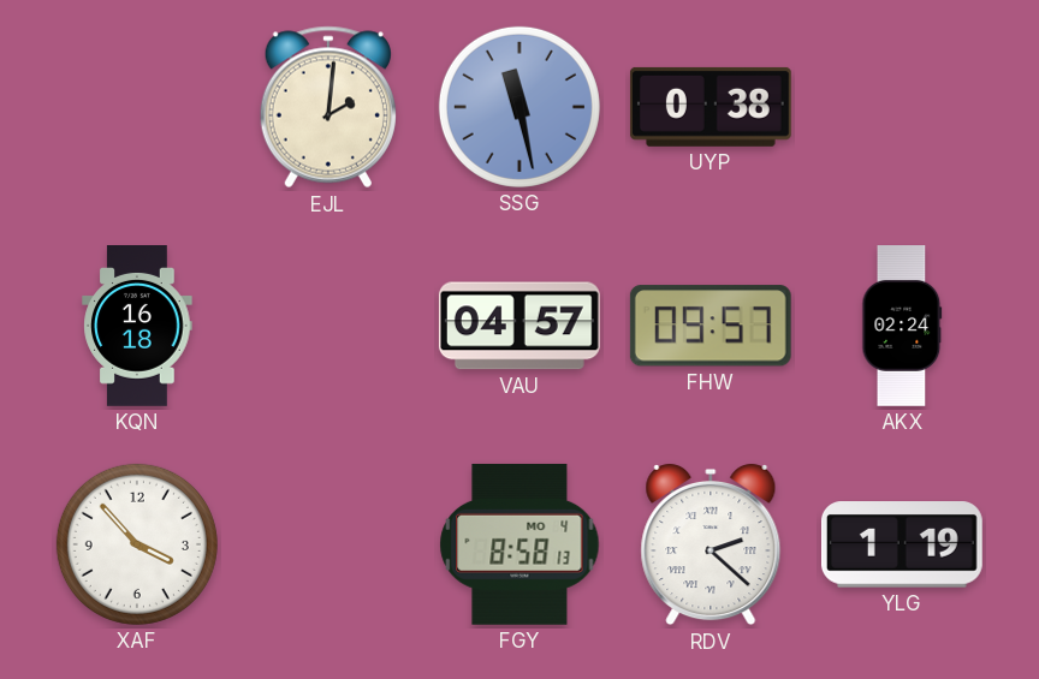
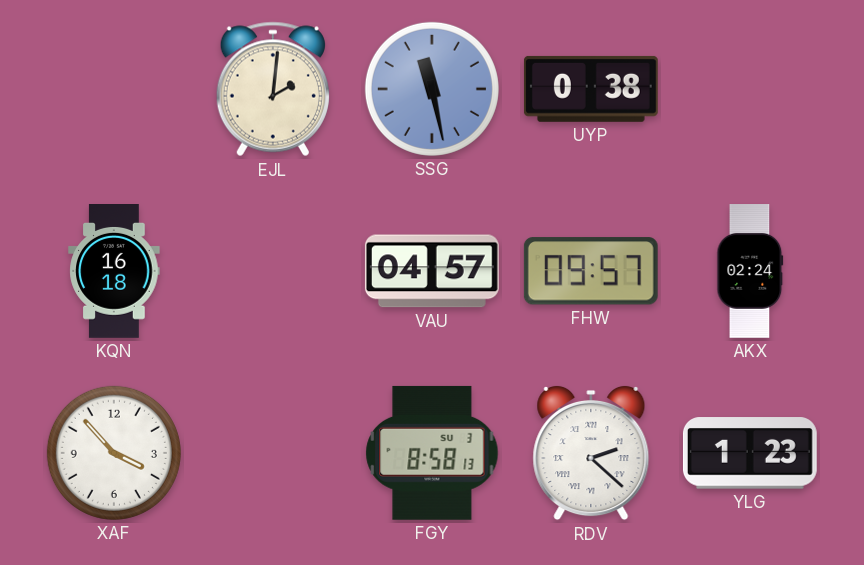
FGY date: MO 4 -> SU 3
YLG: 1:19 -> 1:23
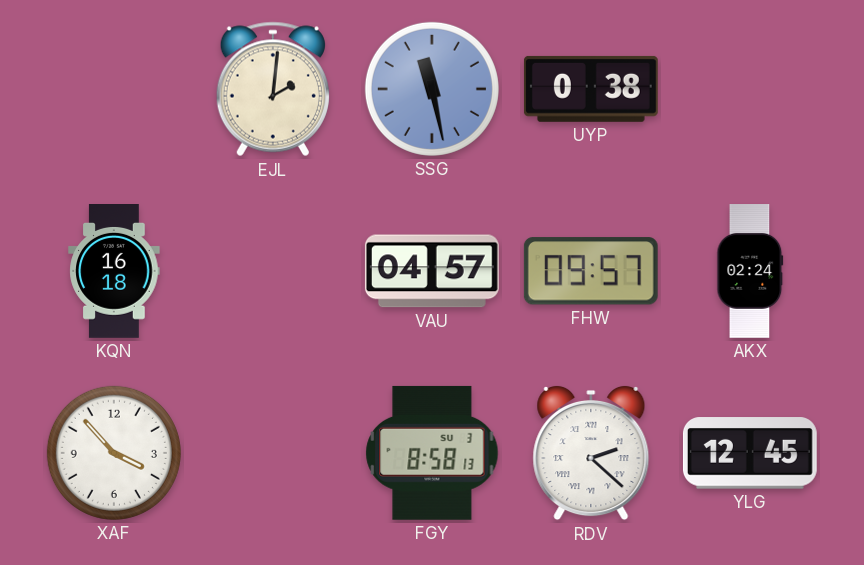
YLG: 1:23 -> 12:45
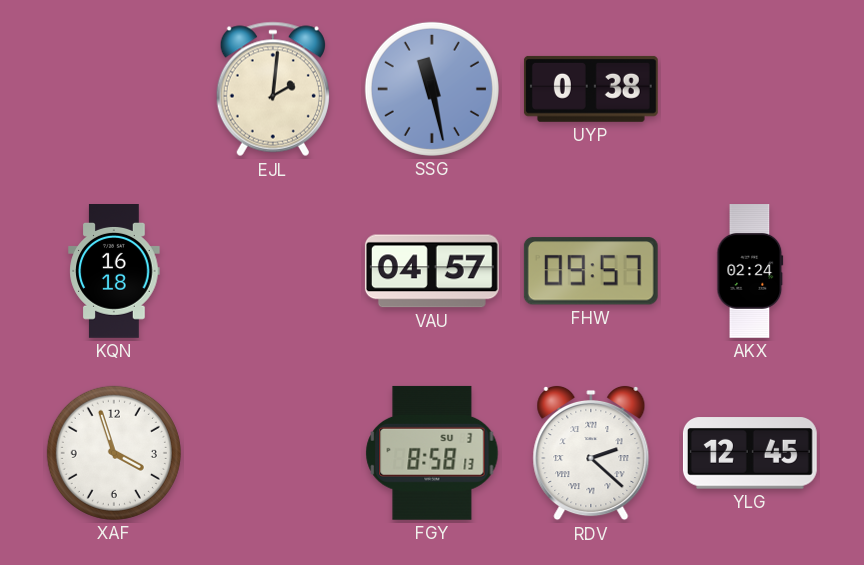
XAF: 3:53 -> 3:57
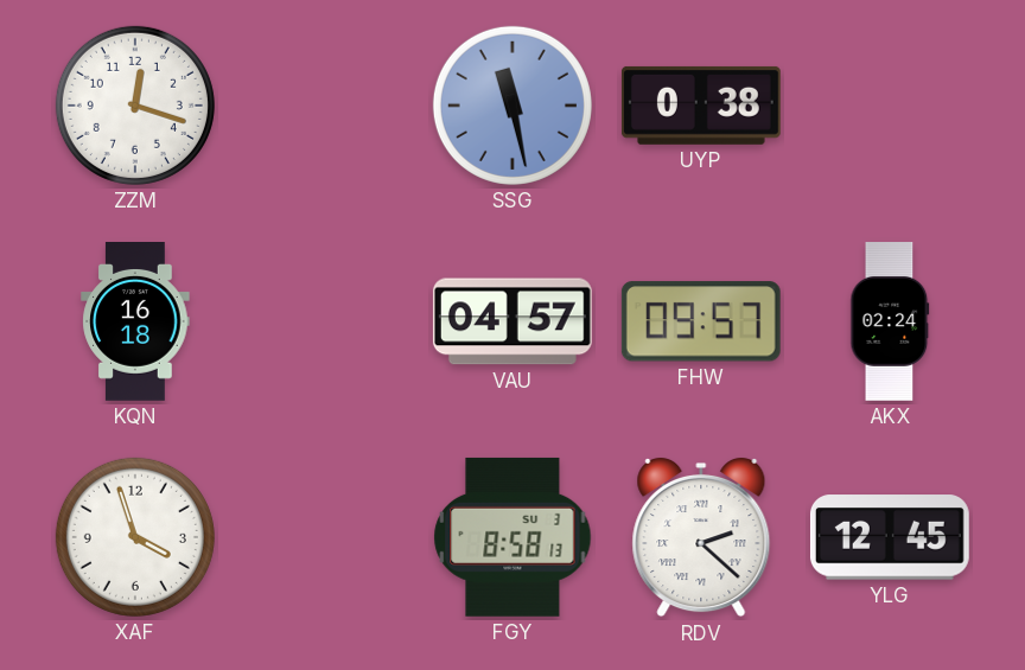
ZZM: none -> 12:18
EJL: 2:01 -> none
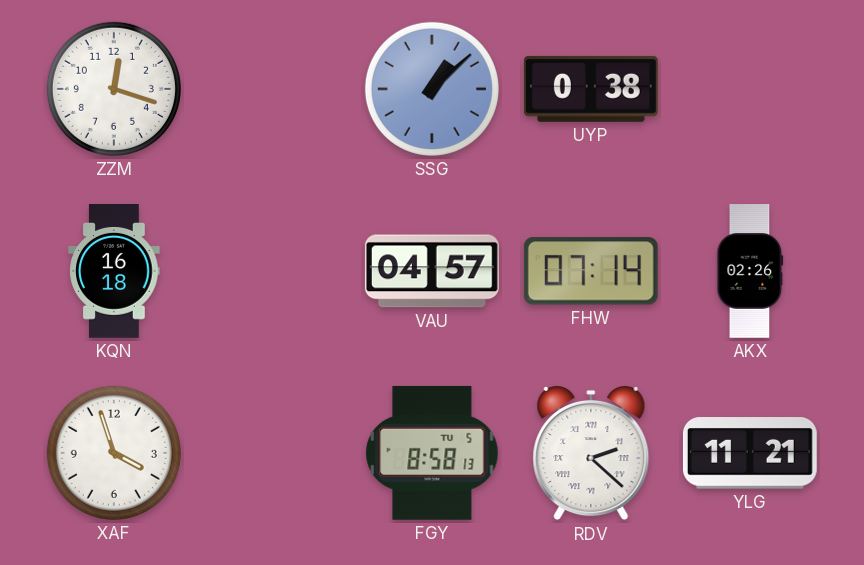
SSG: 11:28 -> 1:08
FHW: 09:57 -> 07:14
AKX: 02:24 -> 02:26
FGY date: SU 3 -> TU 5
YLG: 12:45 -> 11:21
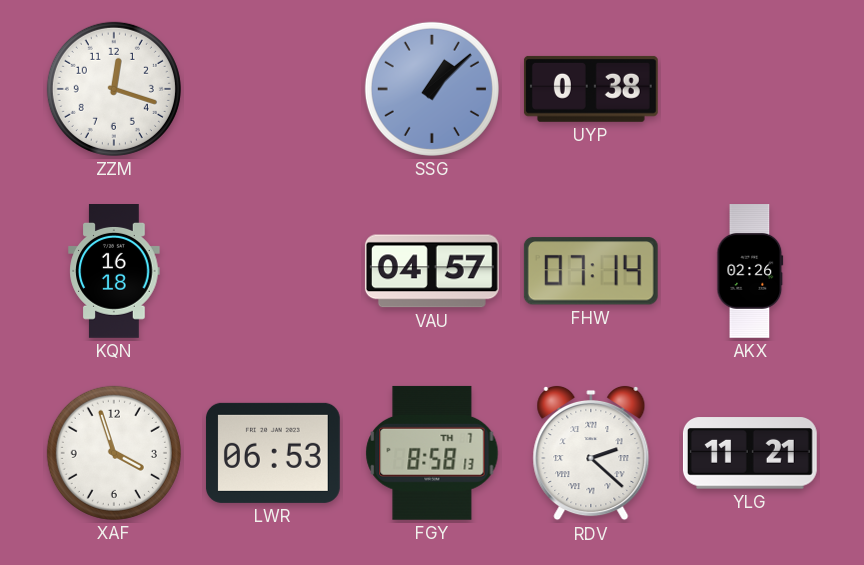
LWR: none -> 06:53
FGY date: TU 5 -> TH 7
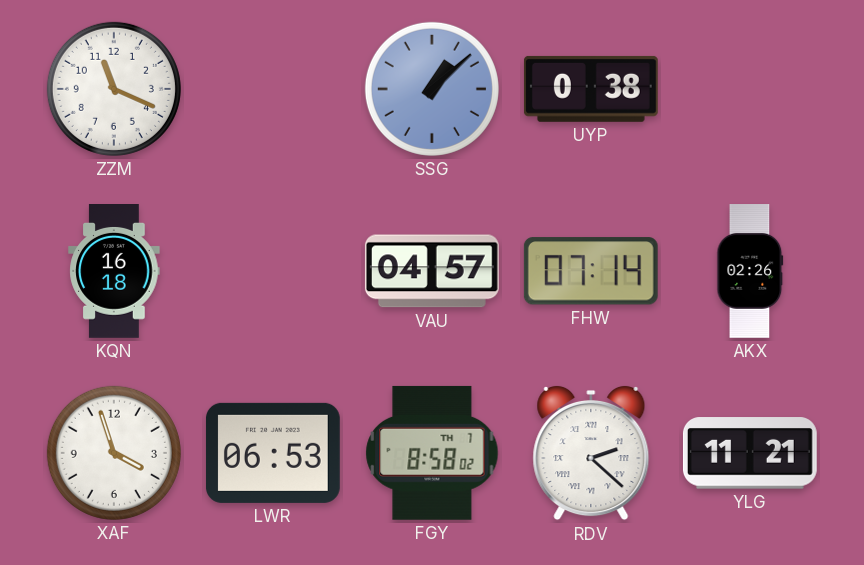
ZZM: 12:18 -> 11:19
FGY: 8:58:13 -> 8:58:02
